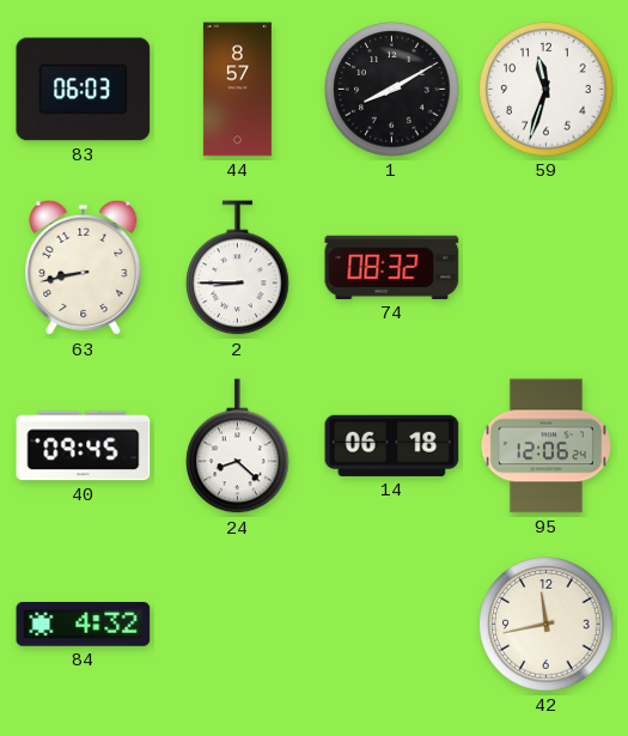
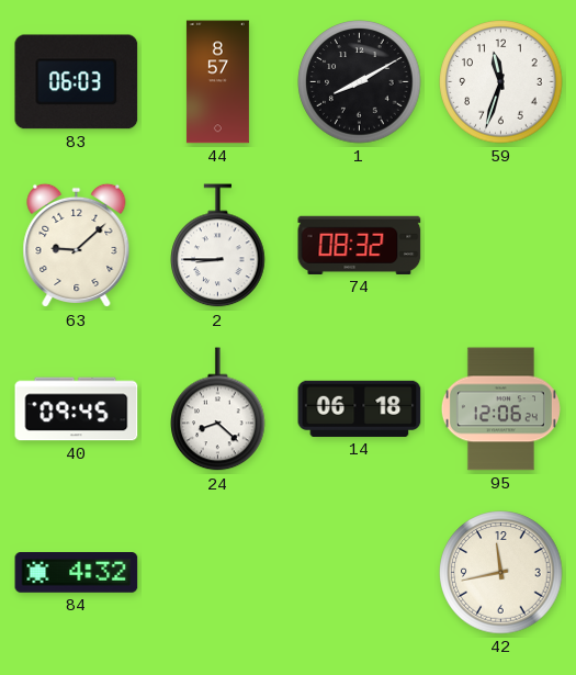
63: 8:43 -> 9:08
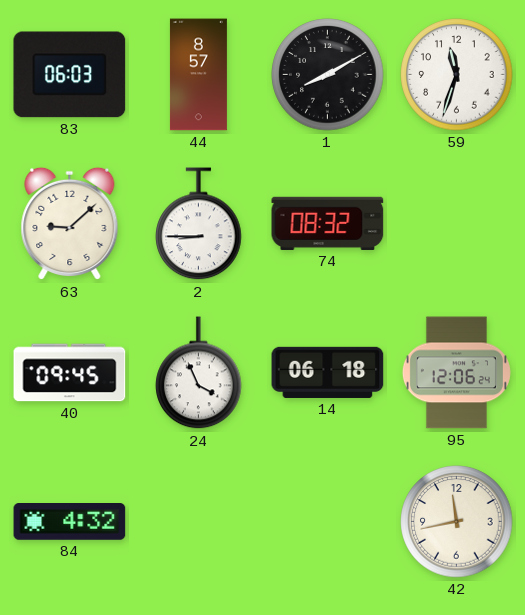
24: 8:22 -> 3:56
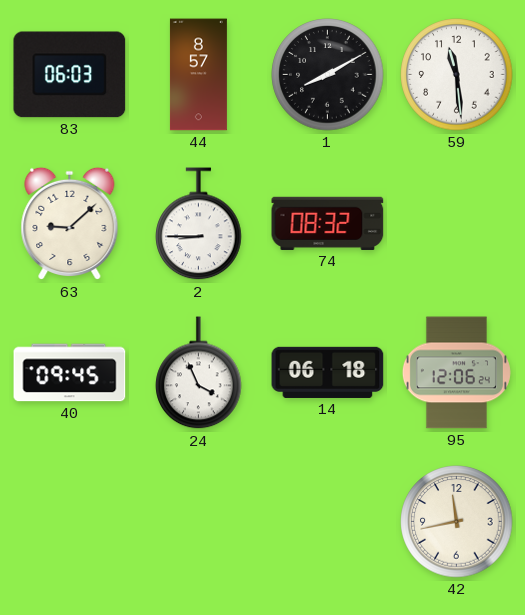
59: 11:33 -> 11:29
84: 4:32 -> none
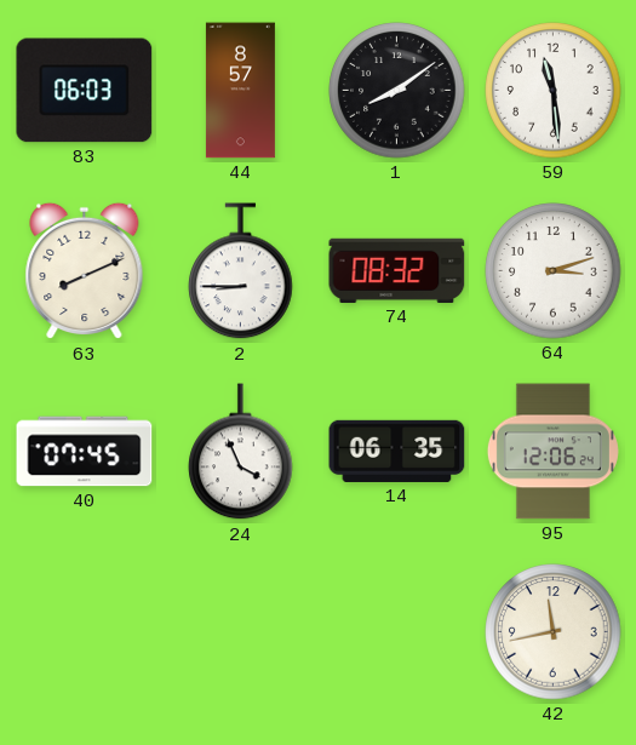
1: 8:10 -> 8:09
63: 9:08 -> 8:11
64: none -> 3:12
40: 09:45 -> 07:45
14: 06:18 -> 06:35
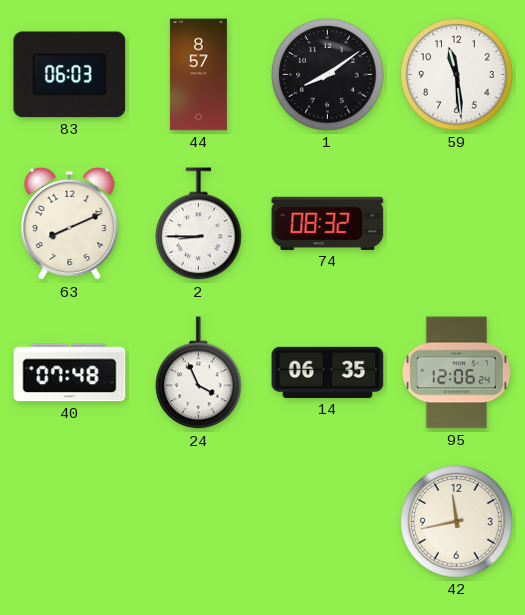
64: 3:12 -> none
40: 07:45 -> 07:48
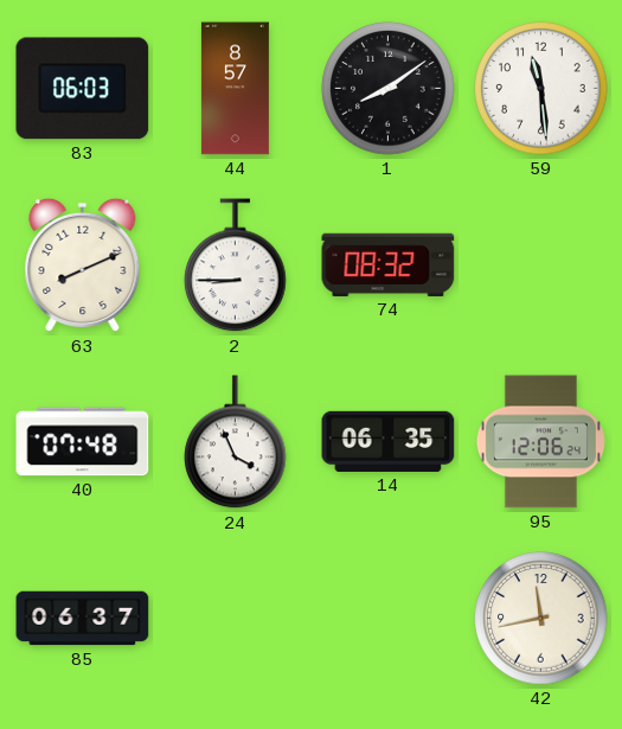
85: none -> 06:37
